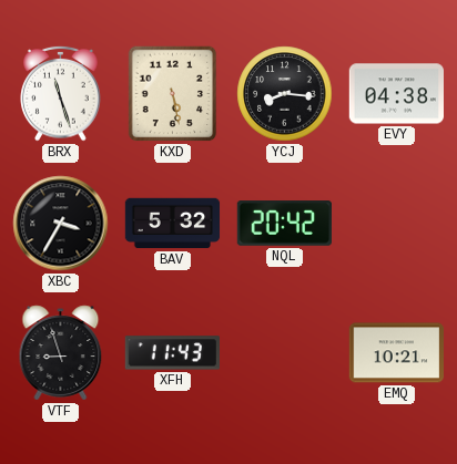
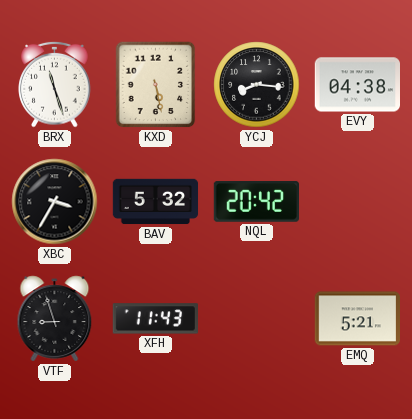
EMQ: 10:21 -> 5:21
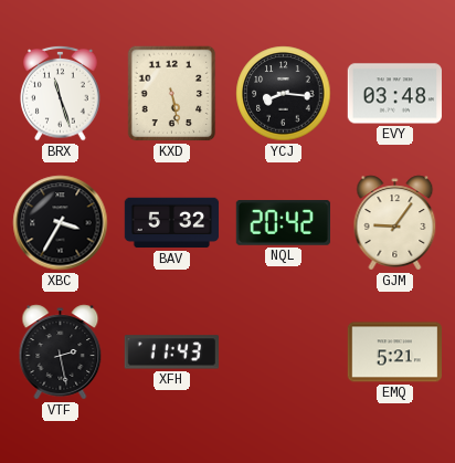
EVY: 04:38 -> 03:48
GJM: none -> 9:06
VTF: 8:57 -> 2:28
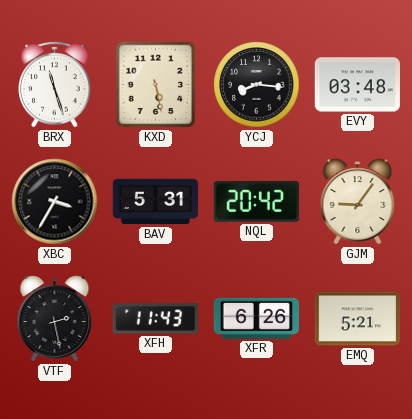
BAV: 5:32 -> 5:31
XFR: none -> 6:26
